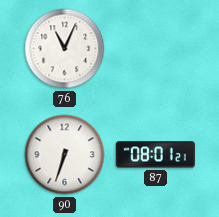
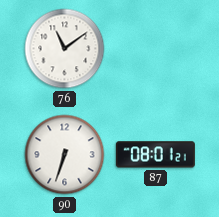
76: 11:04 -> 11:09
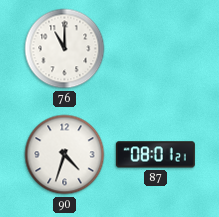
76: 11:09 -> 11:00
90: 6:33 -> 4:33
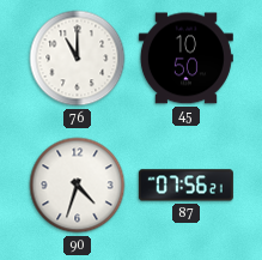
45: none -> 10:50
87: 08:01 -> 07:56
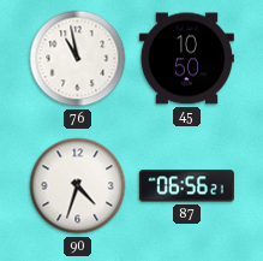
76: 11:00 -> 10:58
87: 07:56 -> 06:56
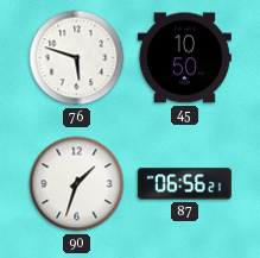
76: 10:58 -> 5:48
90: 4:33 -> 1:33
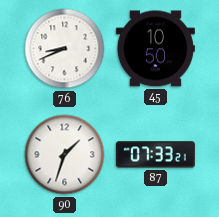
76: 5:48 -> 8:41
87: 06:56 -> 07:33
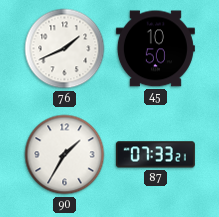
76: 8:41 -> 1:41
90: 1:33 -> 1:35
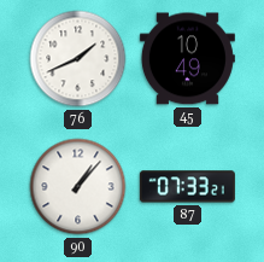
45: 10:50 -> 10:49
90: 1:35 -> 1:07
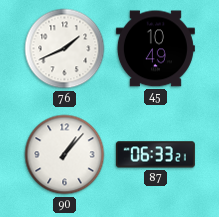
87: 07:33 -> 06:33
